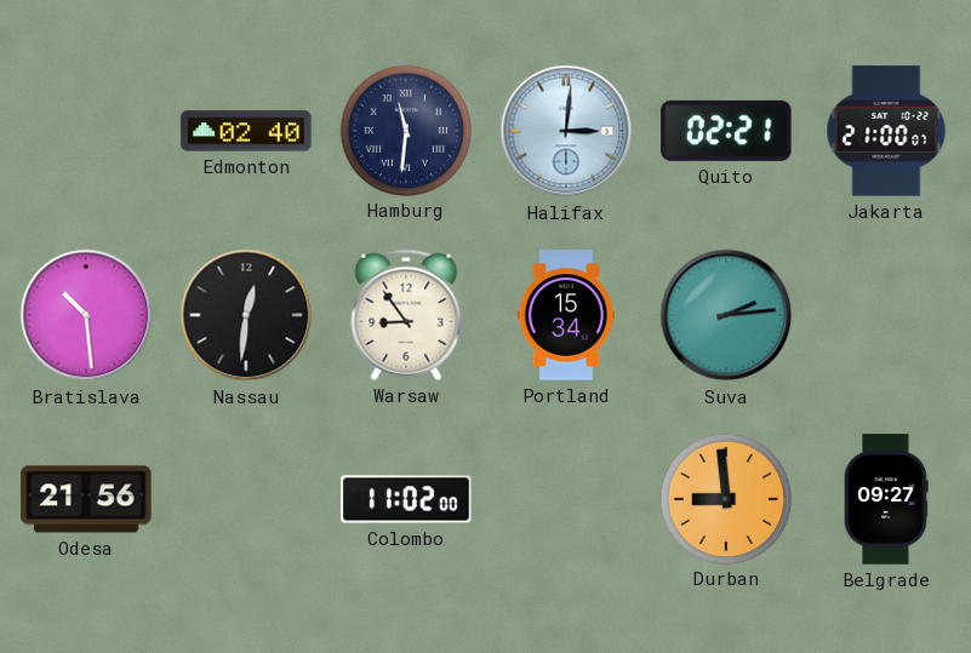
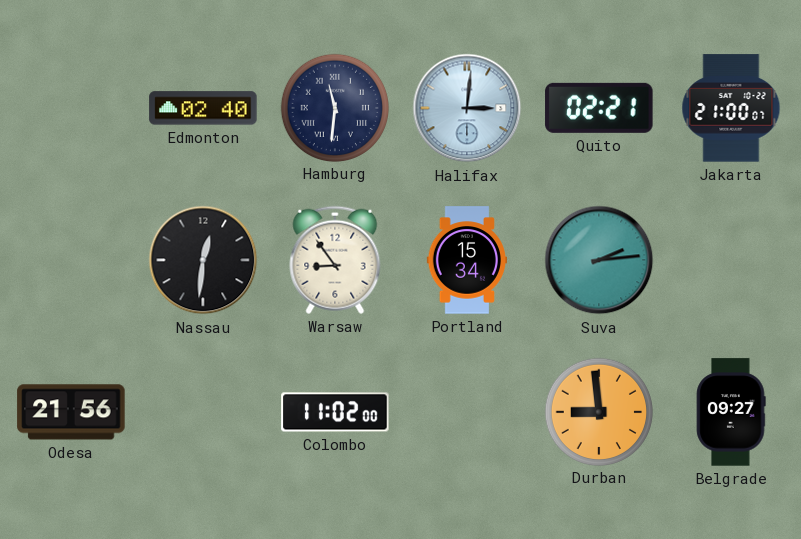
Bratislava: 10:29 -> none
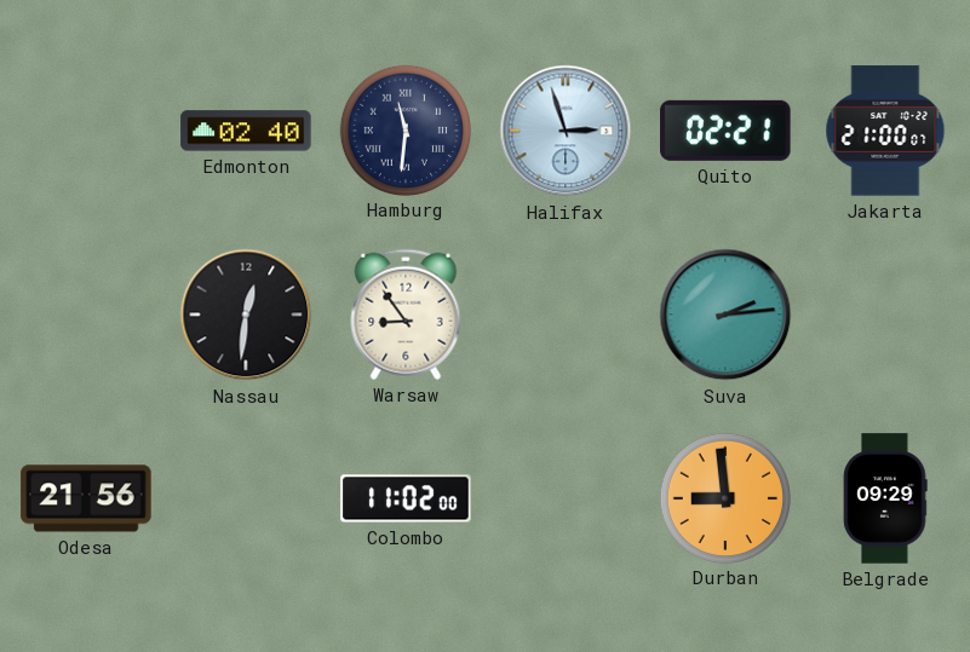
Halifax: 3:01 -> 2:57
Portland: 15:34 -> none
Belgrade: 09:27 -> 09:29
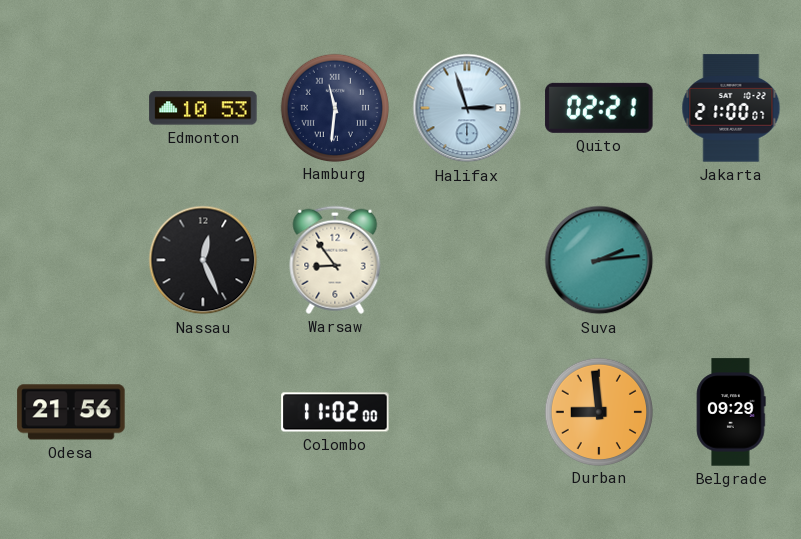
Edmonton: 02:40 -> 10:53
Nassau: 12:31 -> 12:26
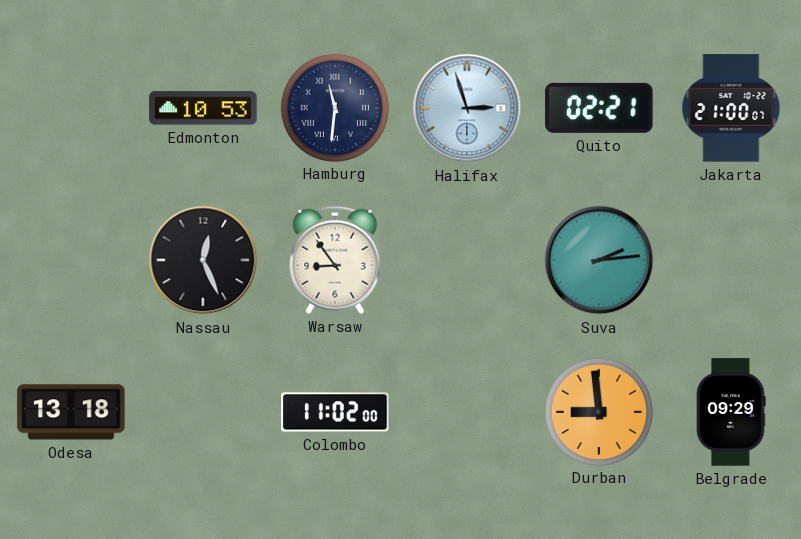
Odesa: 21:56 -> 13:18
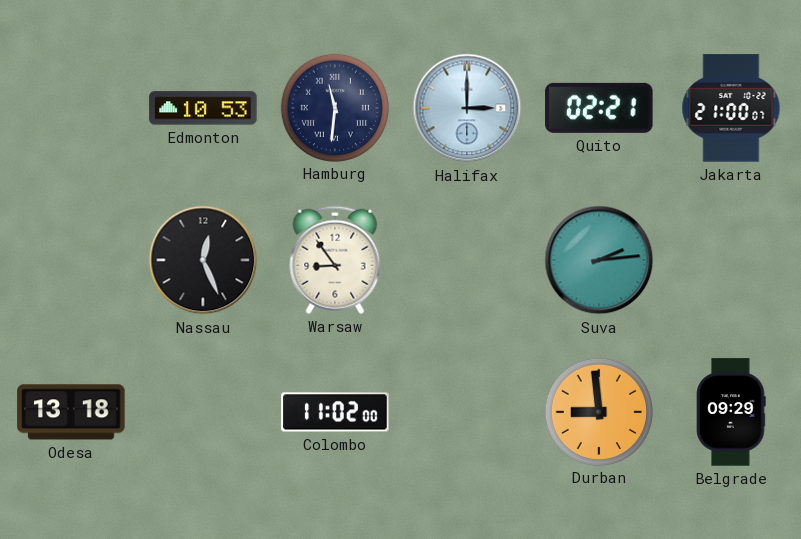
Halifax: 2:57 -> 3:00
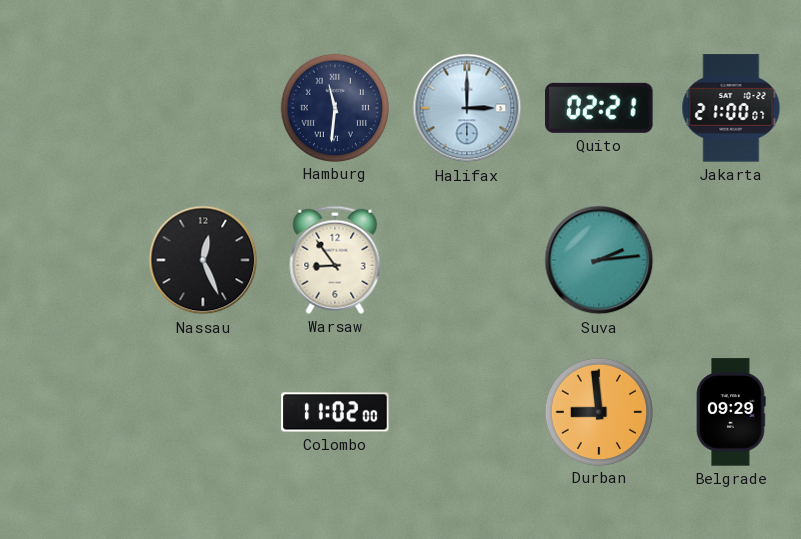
Edmonton: 10:53 -> none
Odesa: 13:18 -> none
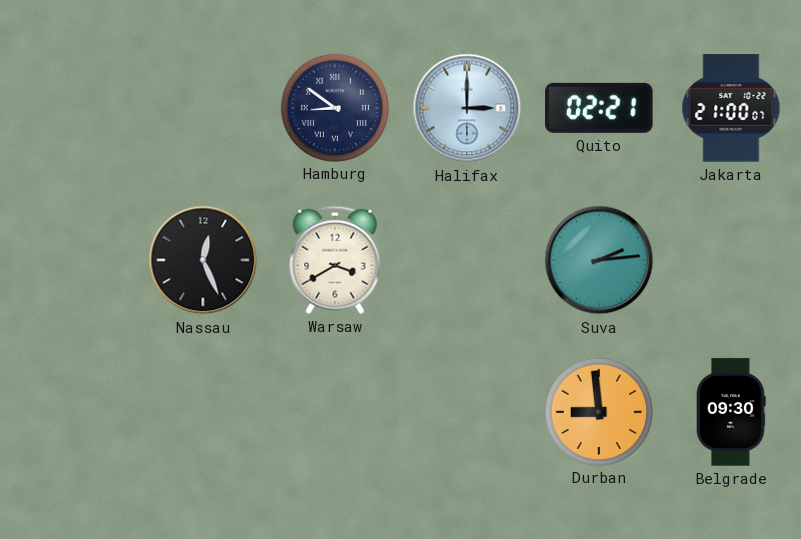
Hamburg: 11:31 -> 8:51
Warsaw: 8:54 -> 3:40
Colombo: 11:02 -> none
Belgrade: 09:29 -> 09:30
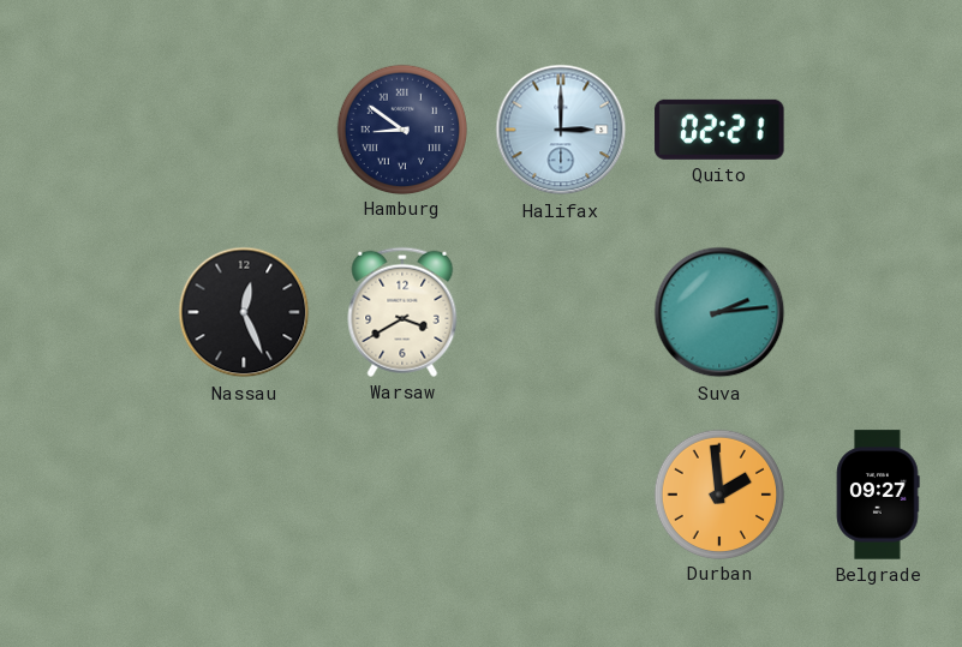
Jakarta: 21:00 -> none
Durban: 8:59 -> 1:59
Belgrade: 09:30 -> 09:27
